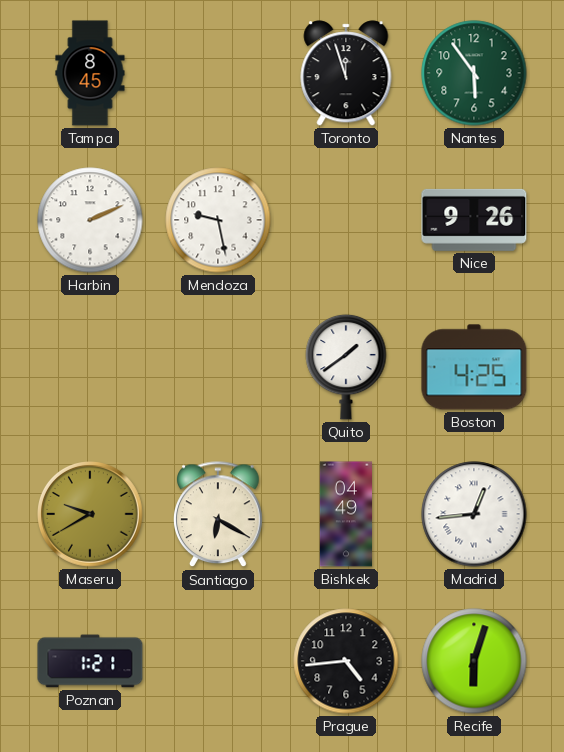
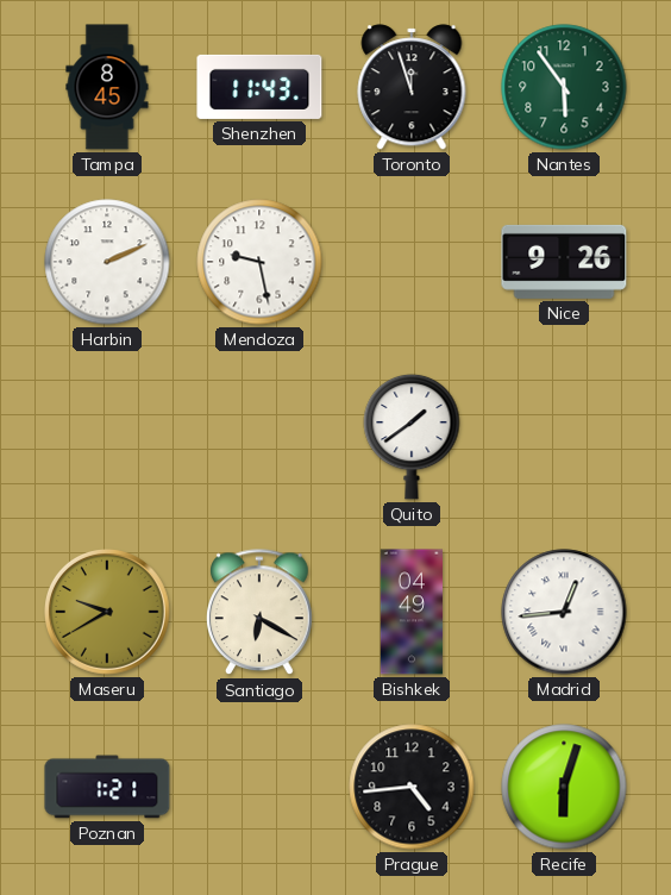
Shenzhen: none -> 11:43
Boston: 4:25 -> none
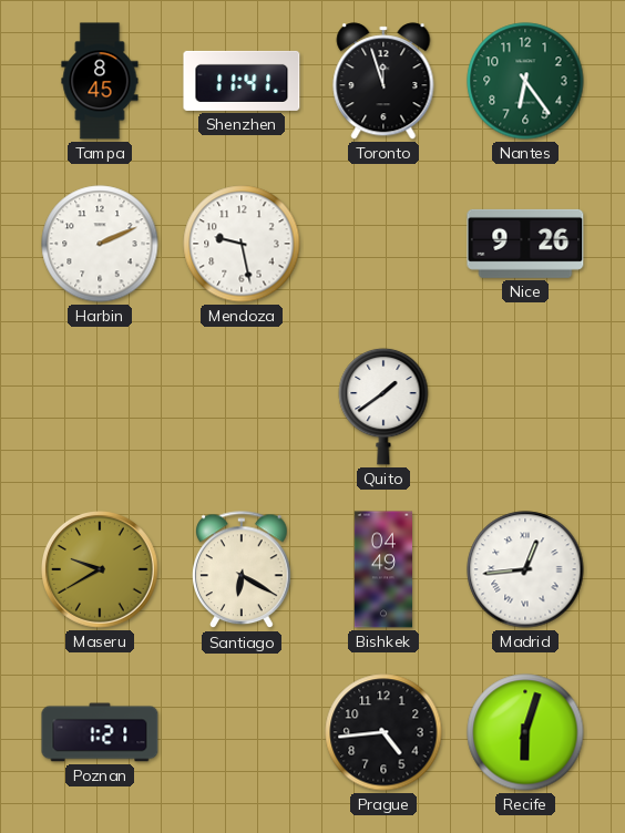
Shenzhen: 11:43 -> 11:41
Nantes: 5:54 -> 6:24
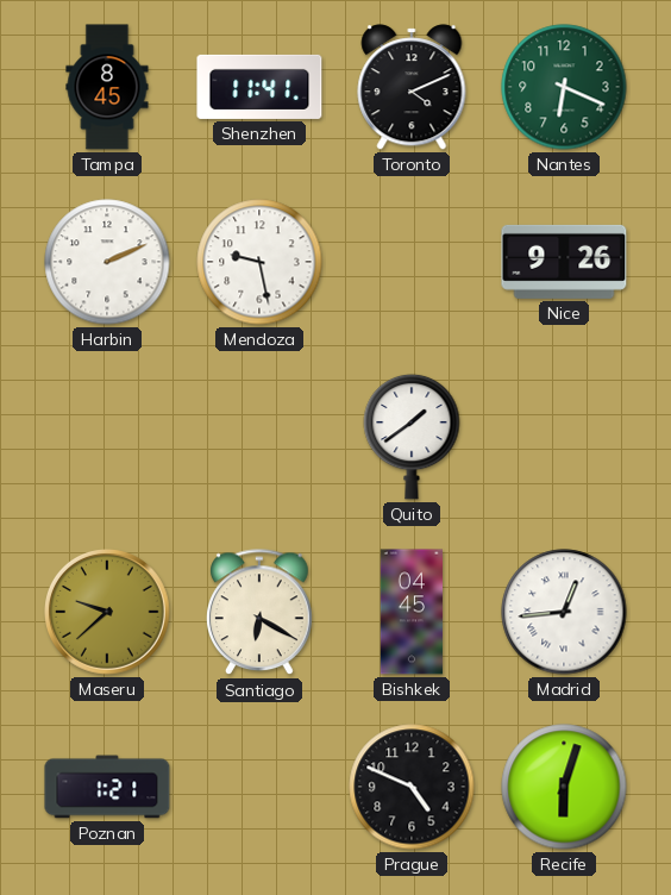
Toronto: 11:57 -> 4:11
Nantes: 6:24 -> 6:19
Maseru: 9:40 -> 9:38
Bishkek: 04:49 -> 04:45
Prague: 4:44 -> 4:49
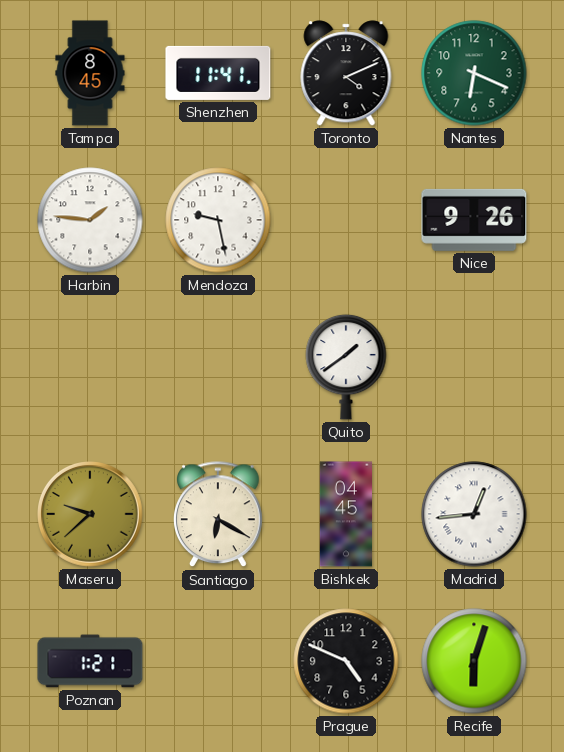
Harbin: 2:11 -> 1:46
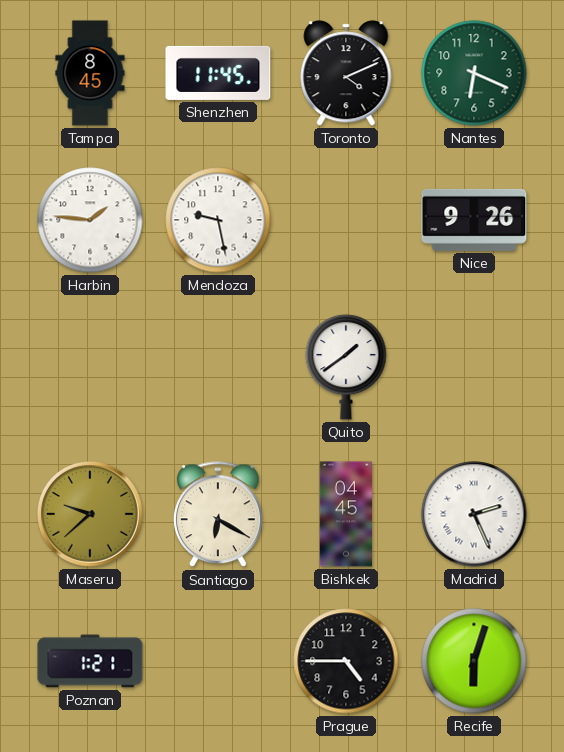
Shenzhen: 11:41 -> 11:45
Madrid: 12:44 -> 2:26
Prague: 4:49 -> 4:45
